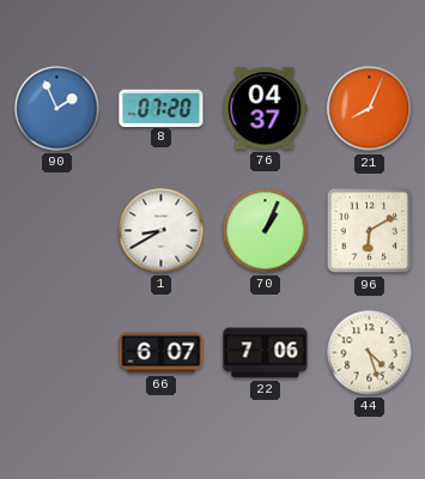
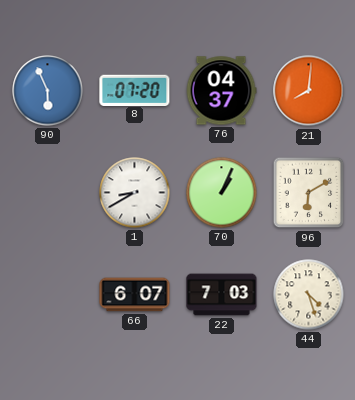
90: 1:56 -> 5:56
21: 8:04 -> 8:01
22: 7:06 -> 7:03
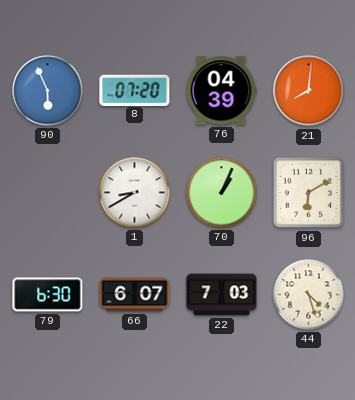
76: 04:37 -> 04:39
79: none -> 6:30
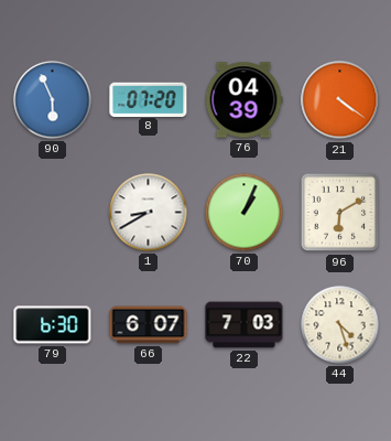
21: 8:01 -> 4:21
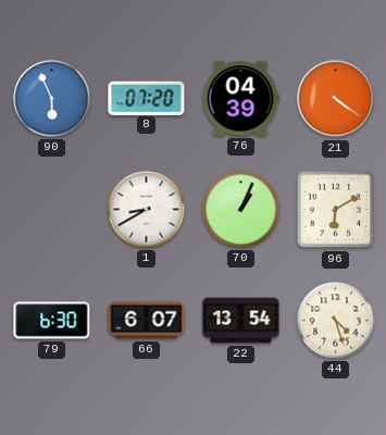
22: 7:03 -> 13:54
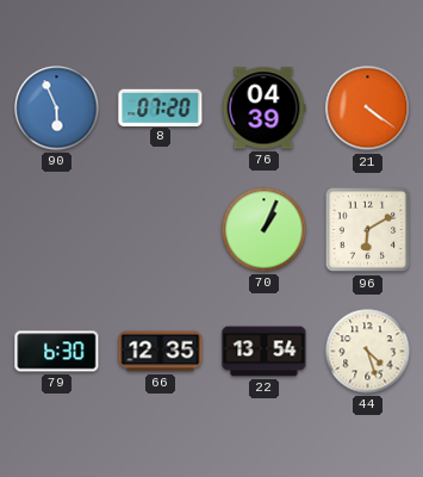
1: 8:40 -> none
66: 6:07 -> 12:35
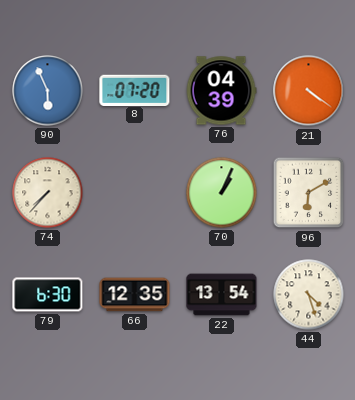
74: none -> 7:37
